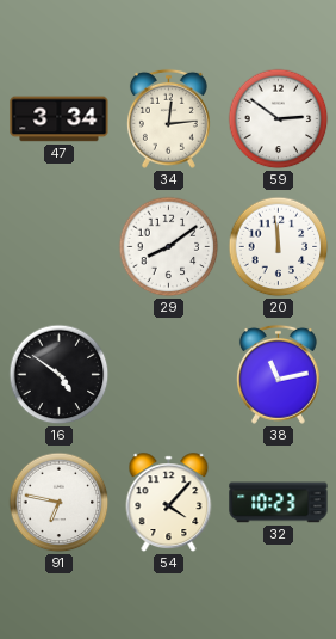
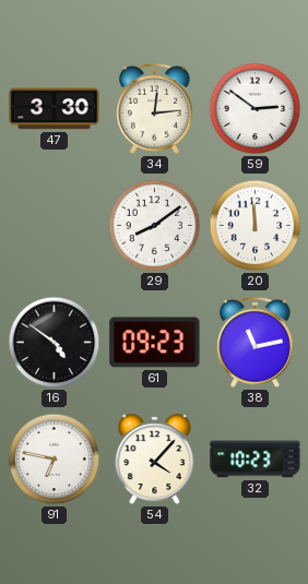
47: 3:34 -> 3:30
61: none -> 09:23
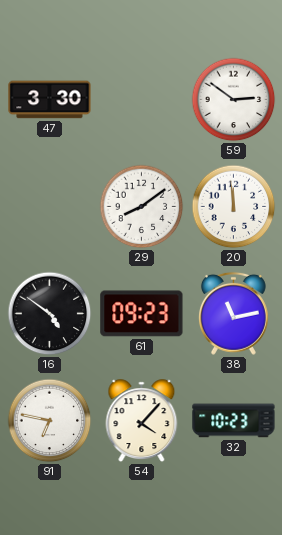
34: 12:14 -> none
